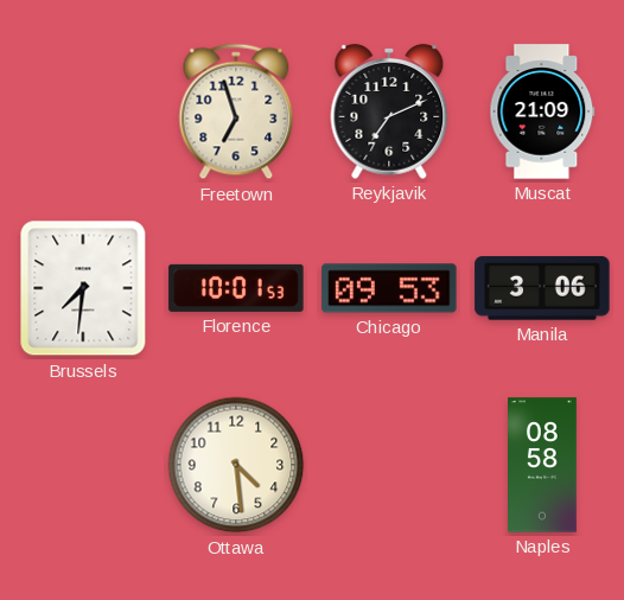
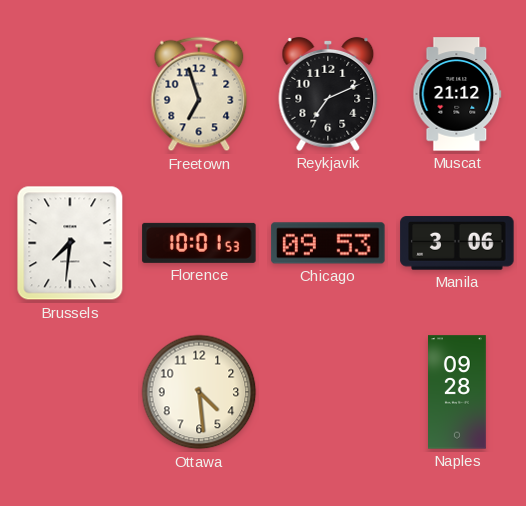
Muscat: 21:09 -> 21:12
Naples: 08:58 -> 09:28
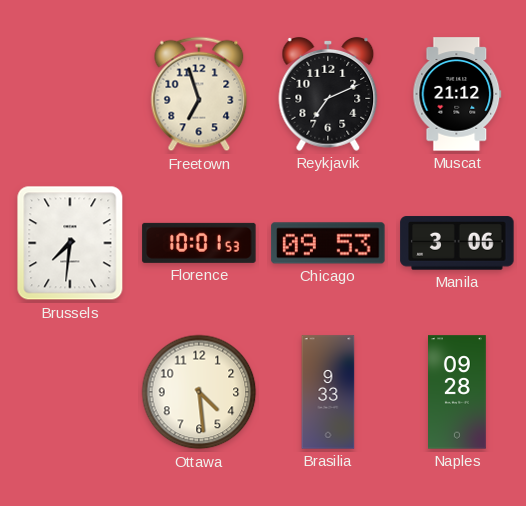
Brasilia: none -> 9:33
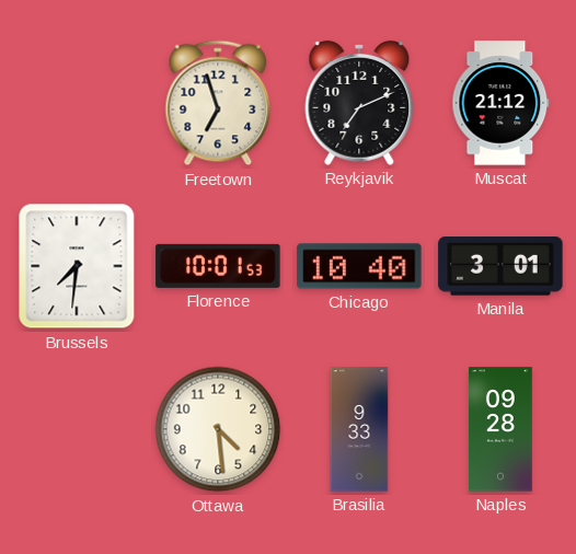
Chicago: 09:53 -> 10:40
Manila: 3:06 -> 3:01
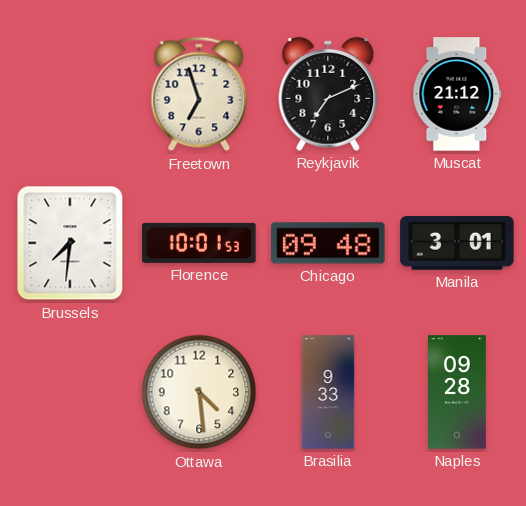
Chicago: 10:40 -> 09:48
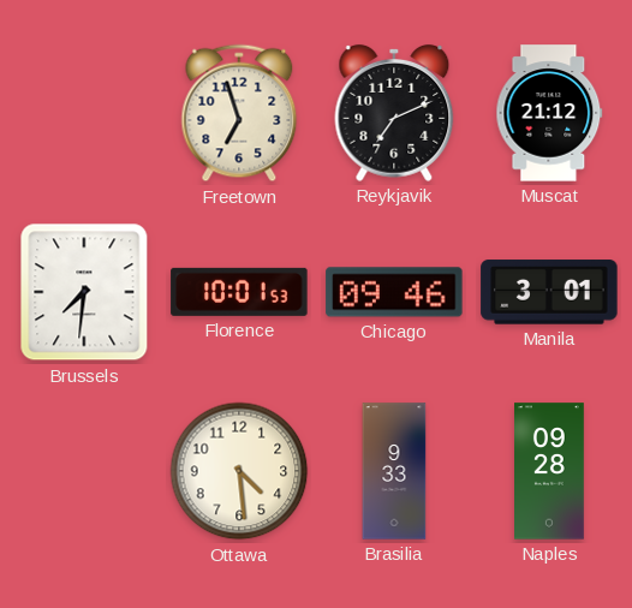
Chicago: 09:48 -> 09:46
